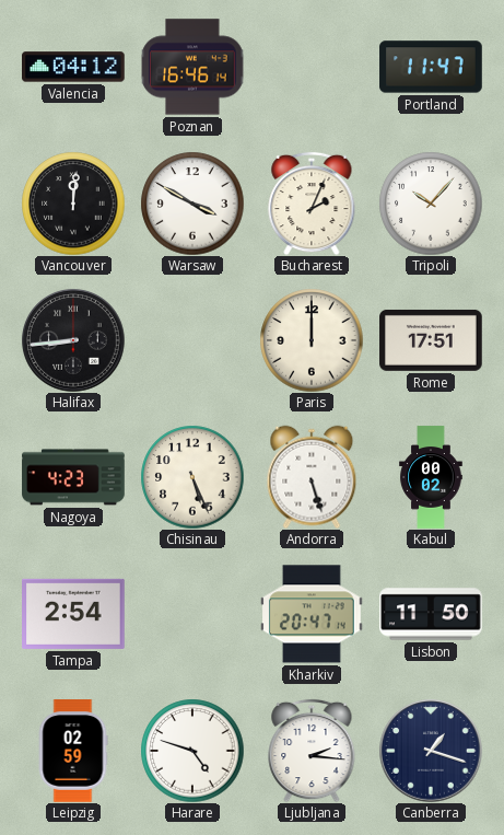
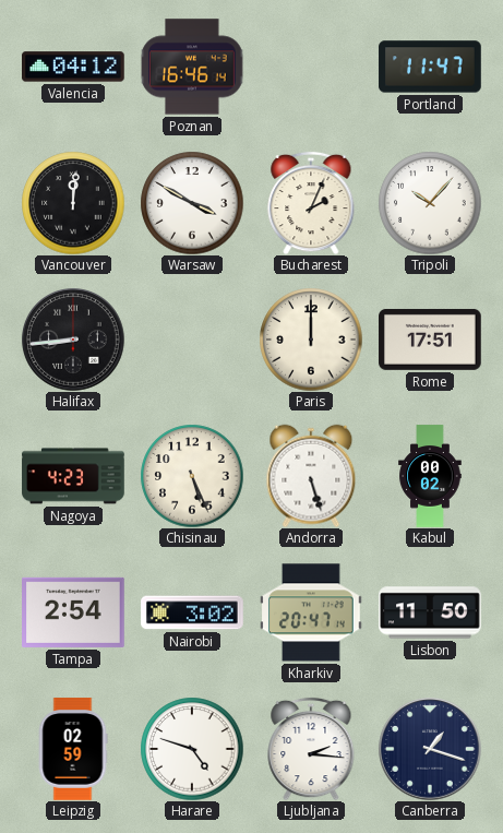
Nairobi: none -> 3:02
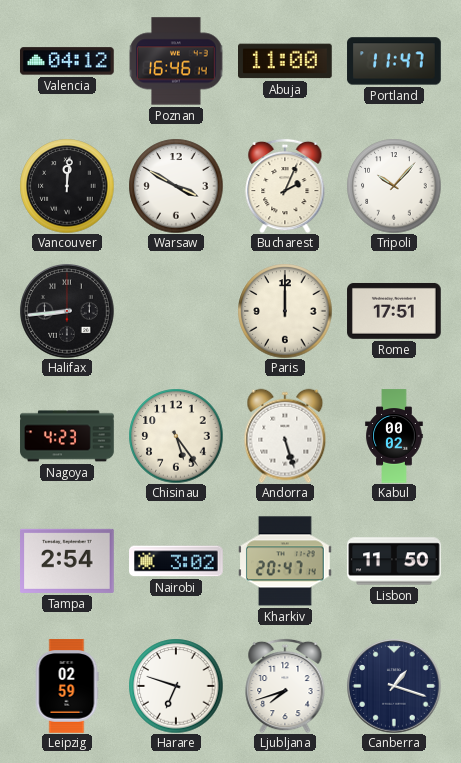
Abuja: none -> 11:00
Chisinau: 5:26 -> 5:24
Harare: 4:48 -> 6:48
Ljubljana: 2:16 -> 7:42
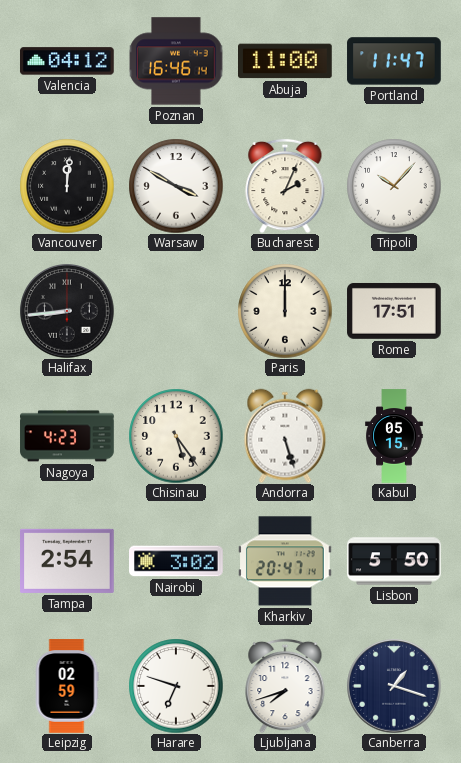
Kabul: 00:02 -> 05:15
Lisbon: 11:50 -> 5:50
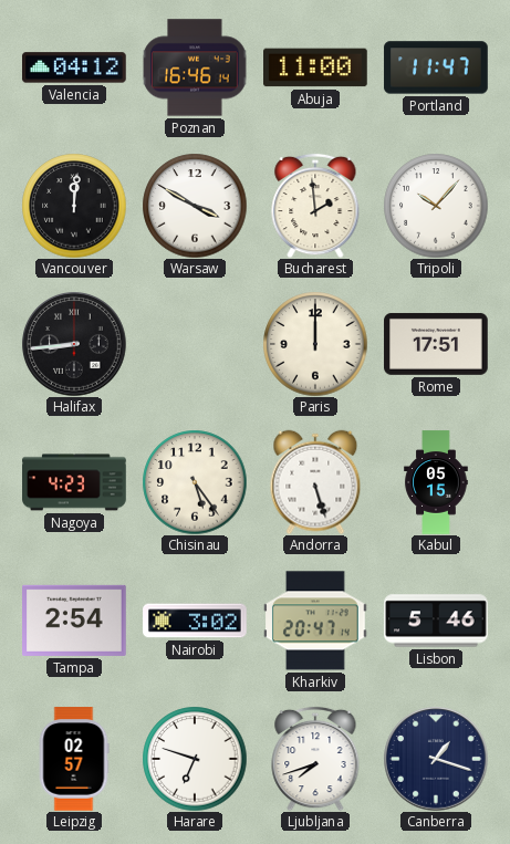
Bucharest: 2:04 -> 1:59
Lisbon: 5:50 -> 5:46
Leipzig: 02:59 -> 02:57
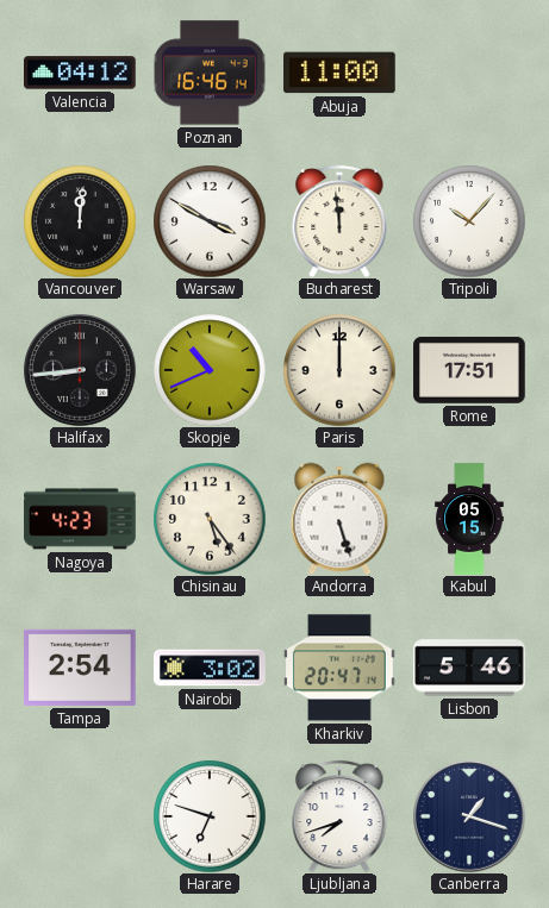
Portland: 11:47 -> none
Bucharest: 1:59 -> 11:59
Skopje: none -> 10:41
Leipzig: 02:57 -> none
